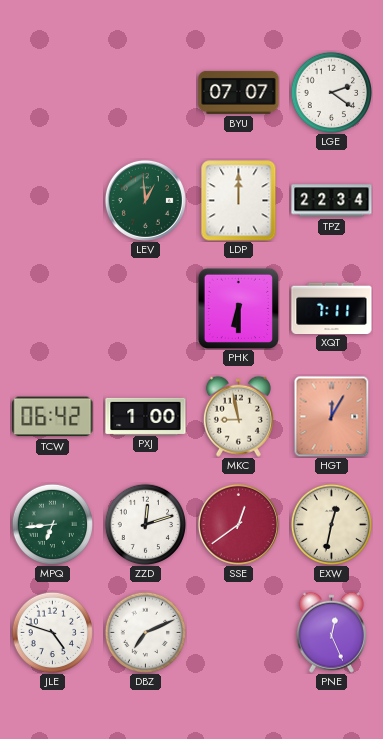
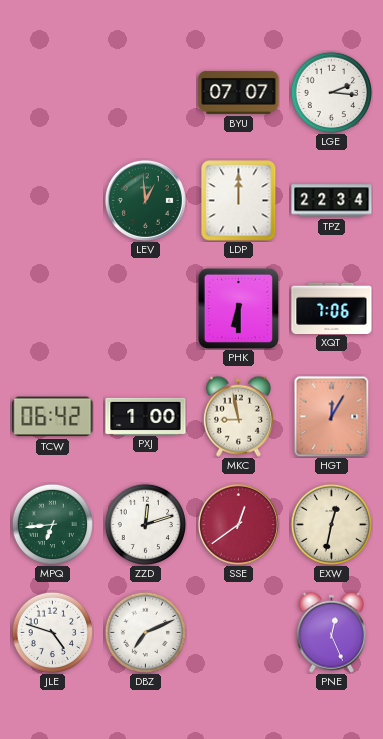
LGE: 2:21 -> 2:16
XQT: 7:11 -> 7:06
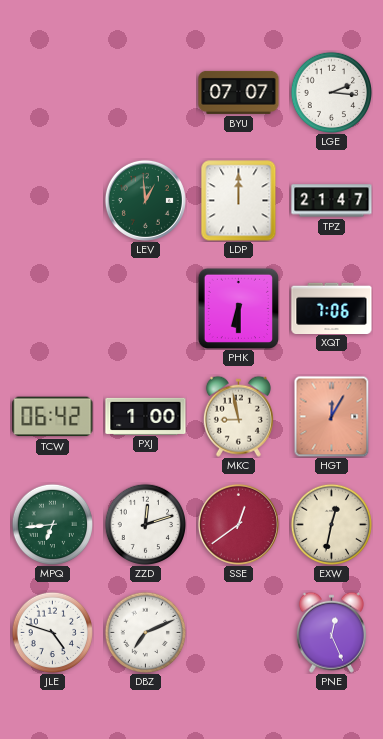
TPZ: 22:34 -> 21:47
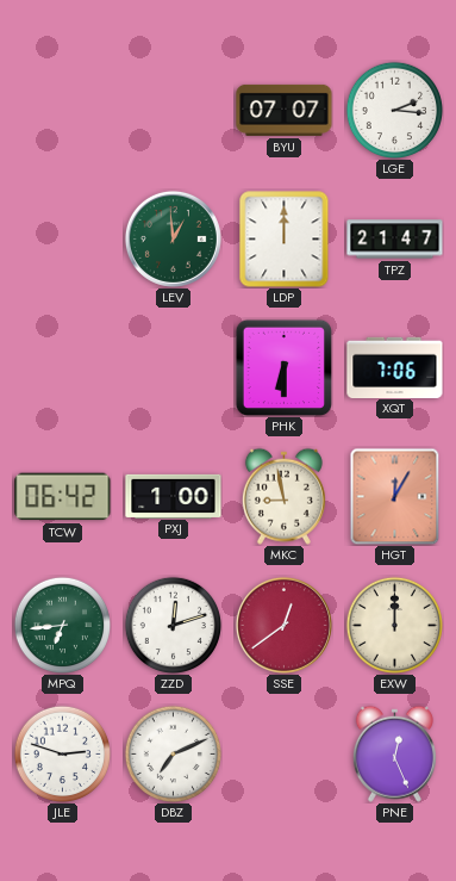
EXW: 12:32 -> 12:00
JLE: 4:48 -> 2:48
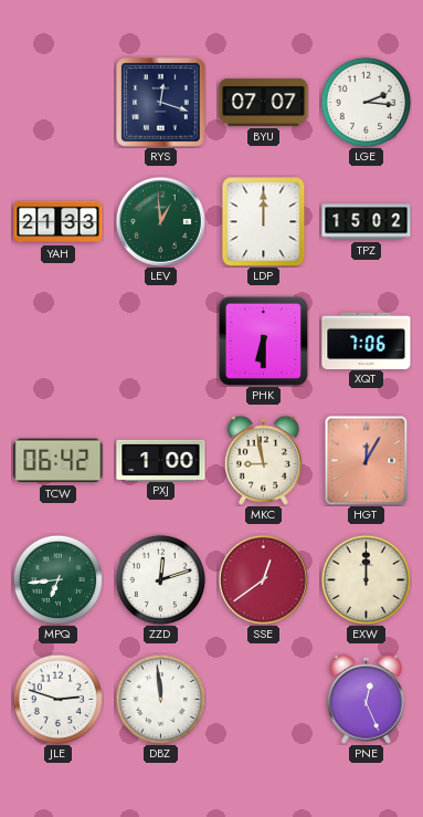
RYS: none -> 12:18
YAH: none -> 21:33
TPZ: 21:47 -> 15:02
DBZ: 7:11 -> 11:59
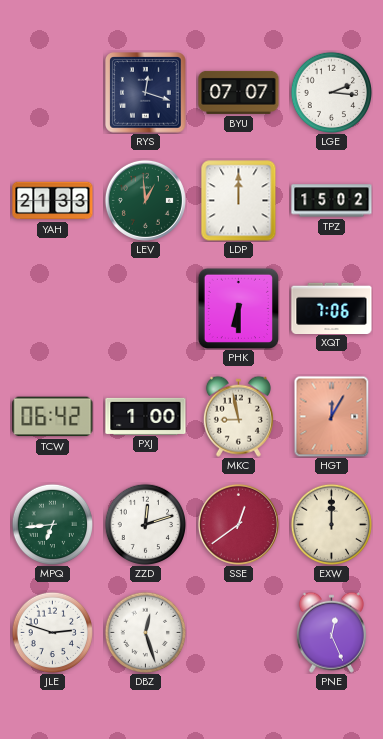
DBZ: 11:59 -> 12:27
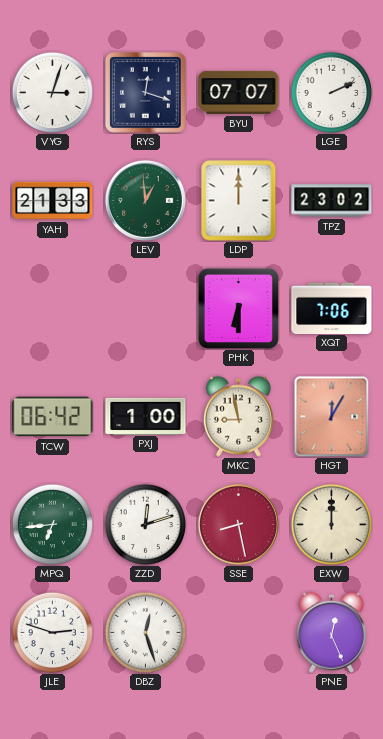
VYG: none -> 3:03
LGE: 2:16 -> 2:11
TPZ: 15:02 -> 23:02
SSE: 12:39 -> 8:28
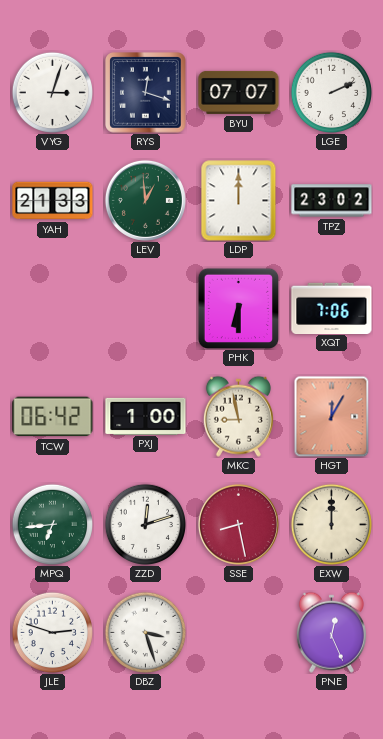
DBZ: 12:27 -> 3:27
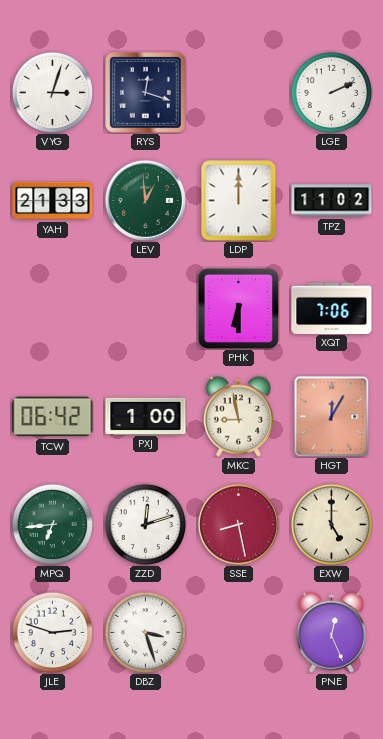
BYU: 07:07 -> none
TPZ: 23:02 -> 11:02
EXW: 12:00 -> 5:00
